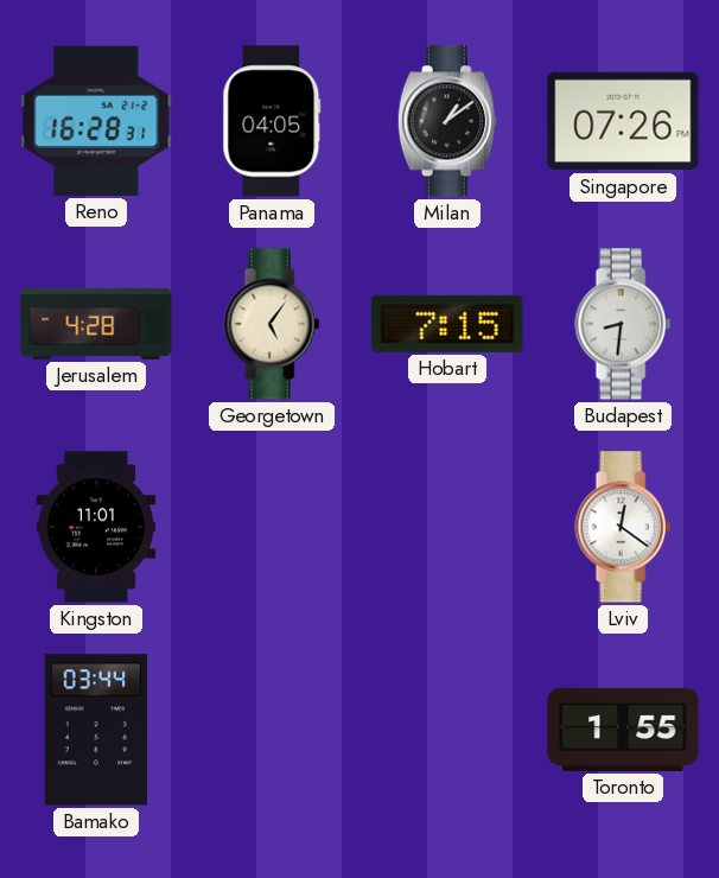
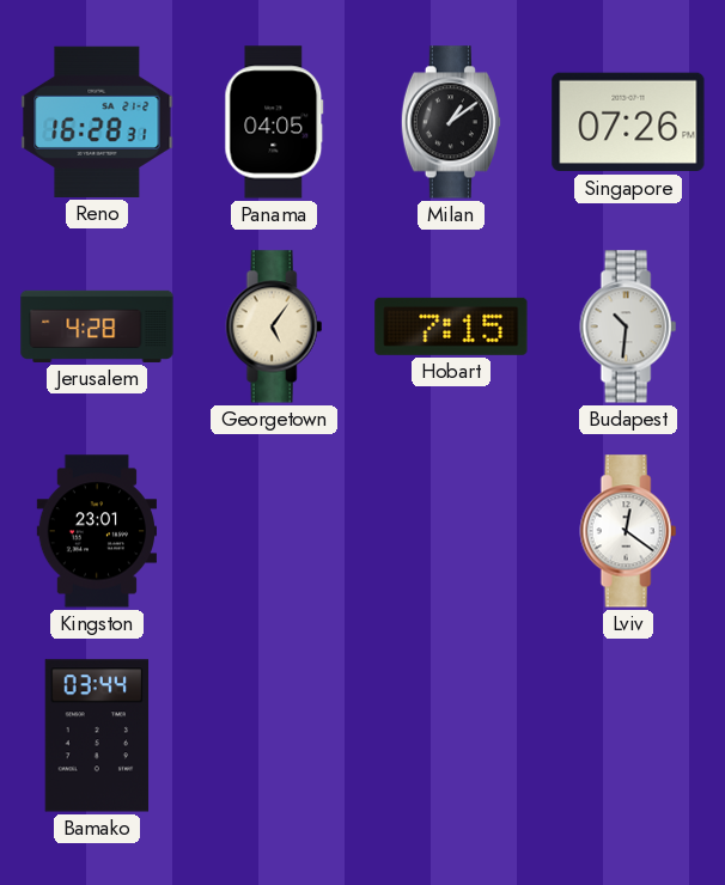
Budapest: 8:31 -> 10:31
Kingston: 11:01 -> 23:01
Toronto: 1:55 -> none
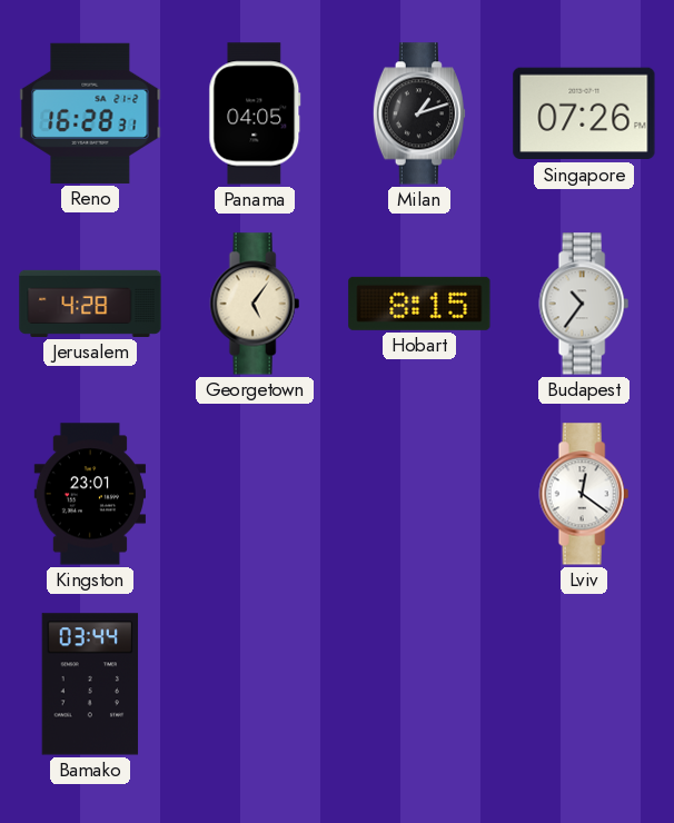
Milan: 1:09 -> 1:12
Hobart: 7:15 -> 8:15
Budapest: 10:31 -> 10:36
